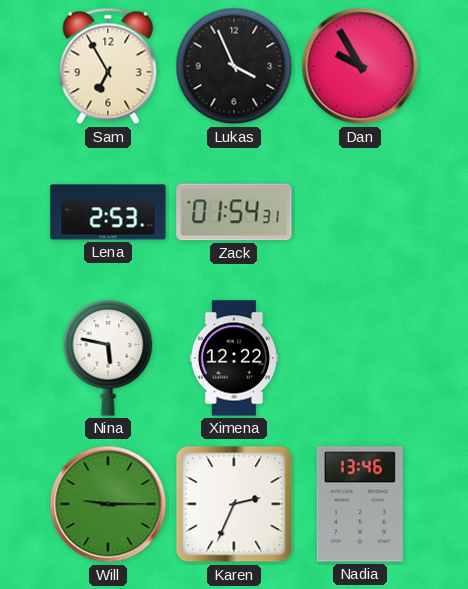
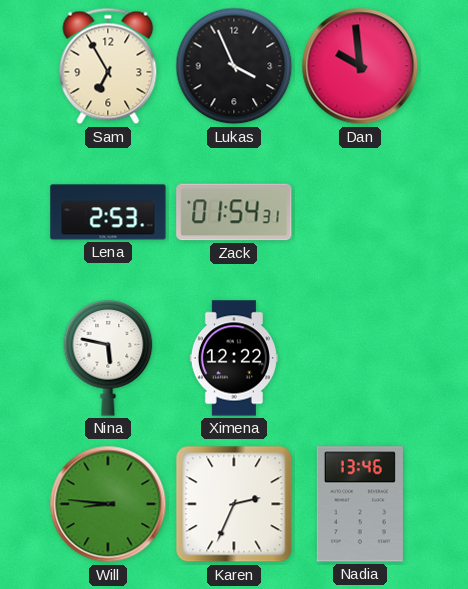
Dan: 9:55 -> 9:59
Will: 9:15 -> 8:46
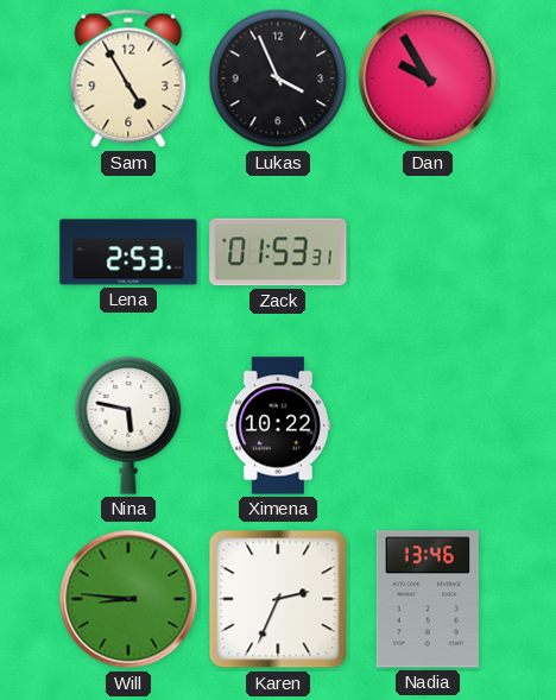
Sam: 6:55 -> 4:55
Dan: 9:59 -> 9:55
Zack: 01:54 -> 01:53
Ximena: 12:22 -> 10:22
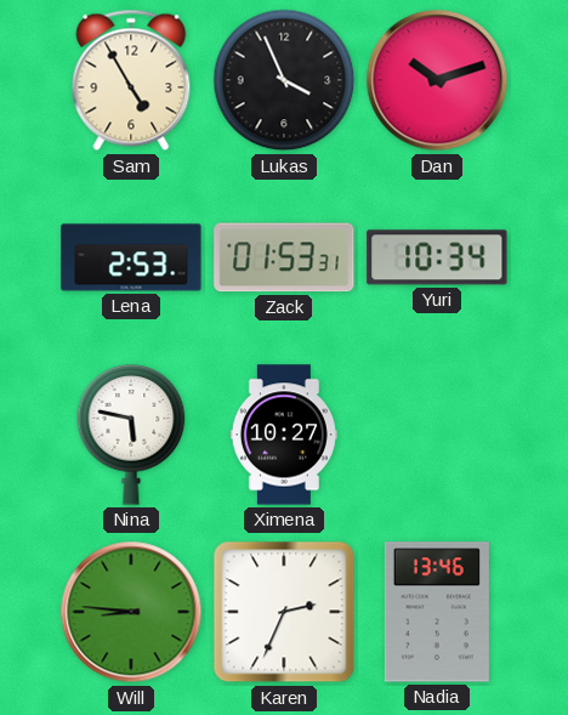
Dan: 9:55 -> 10:12
Yuri: none -> 10:34
Ximena: 10:22 -> 10:27
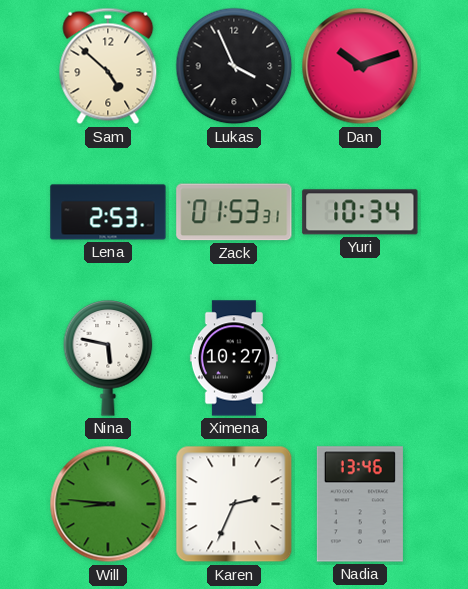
Sam: 4:55 -> 4:52
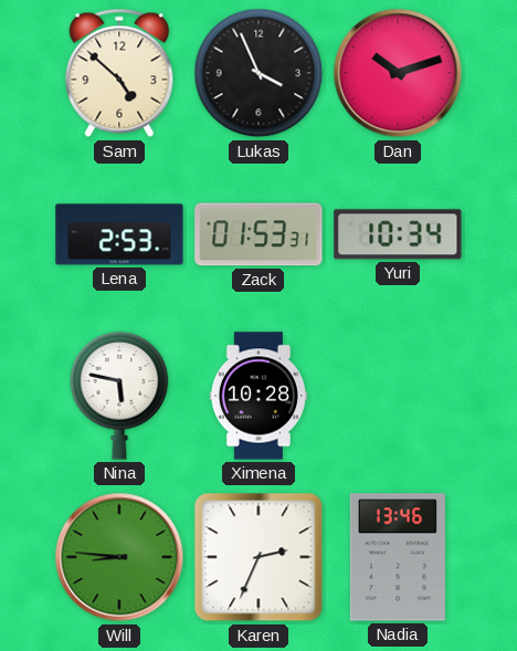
Ximena: 10:27 -> 10:28
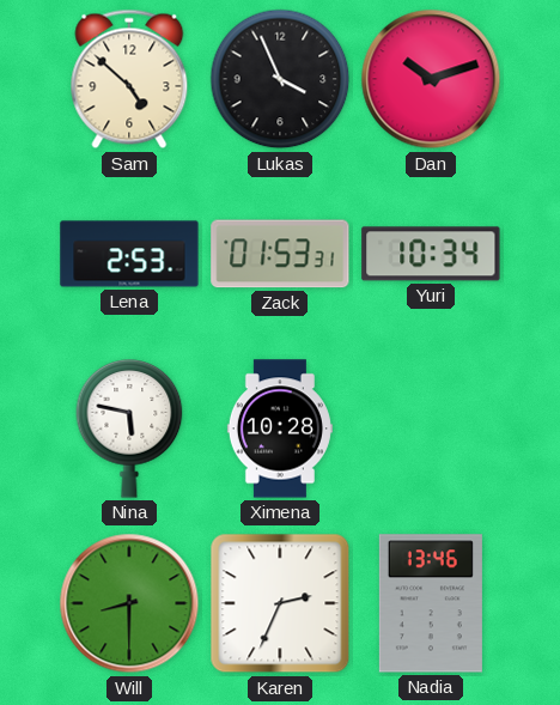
Will: 8:46 -> 8:30
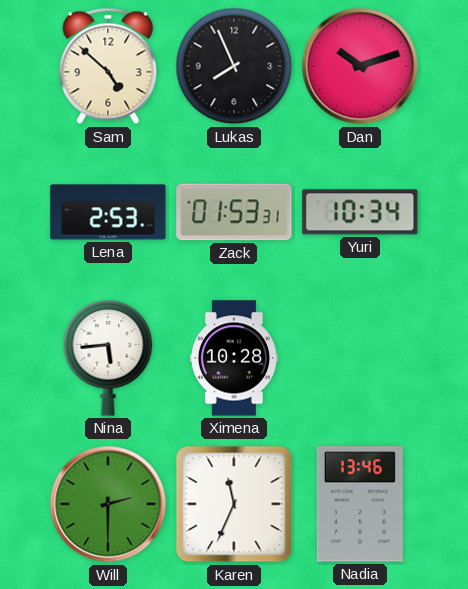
Lukas: 3:56 -> 7:56
Nina: 5:47 -> 5:44
Will: 8:30 -> 2:30
Karen: 2:34 -> 11:34
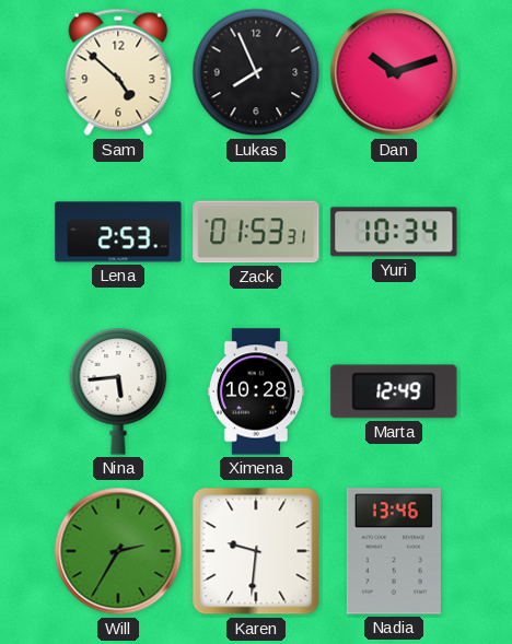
Marta: none -> 12:49
Will: 2:30 -> 2:35
Karen: 11:34 -> 9:31
